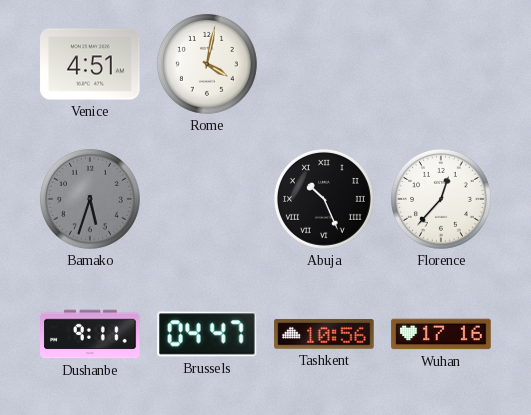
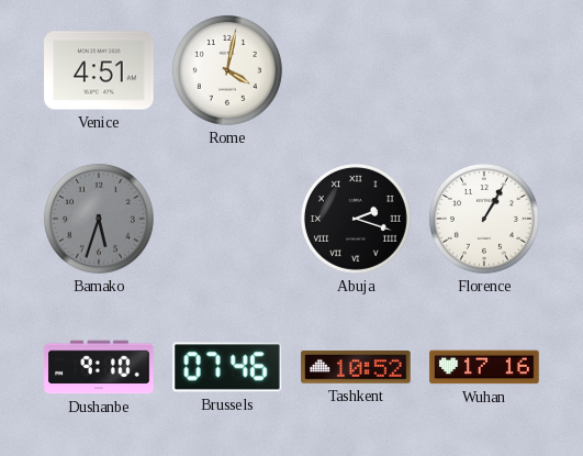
Abuja: 10:26 -> 2:18
Florence: 12:37 -> 1:05
Dushanbe: 9:11 -> 9:10
Brussels: 04:47 -> 07:46
Tashkent: 10:56 -> 10:52
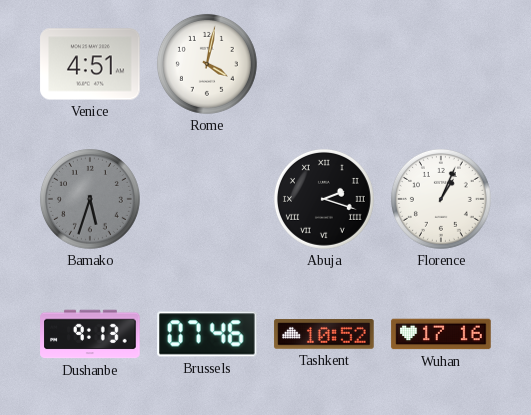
Florence: 1:05 -> 1:04
Dushanbe: 9:10 -> 9:13
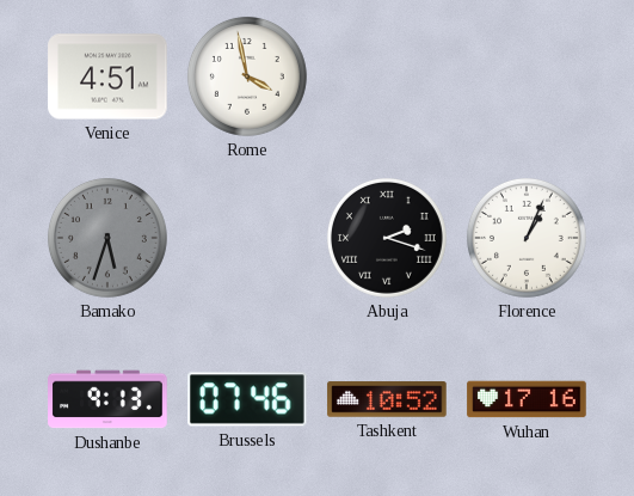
Rome: 4:02 -> 3:58
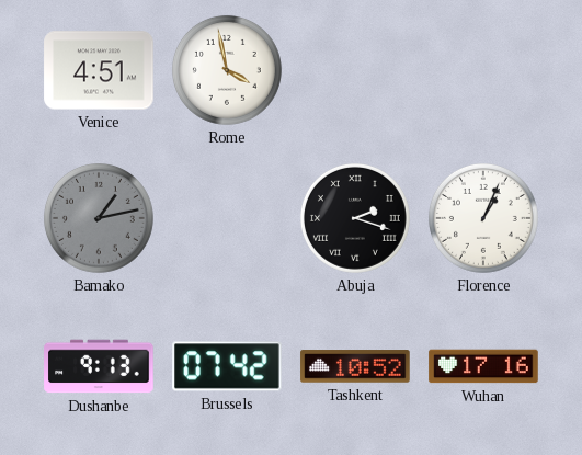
Bamako: 5:33 -> 1:13
Brussels: 07:46 -> 07:42
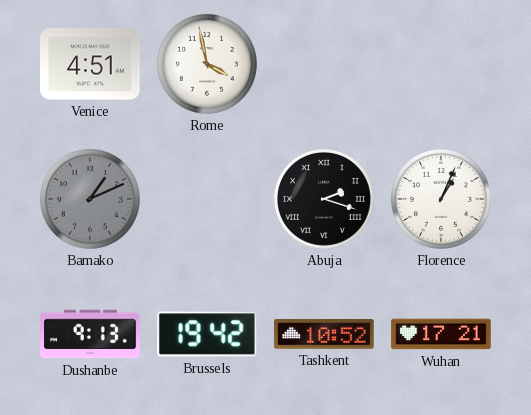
Bamako: 1:13 -> 1:11
Brussels: 07:42 -> 19:42
Wuhan: 17:16 -> 17:21
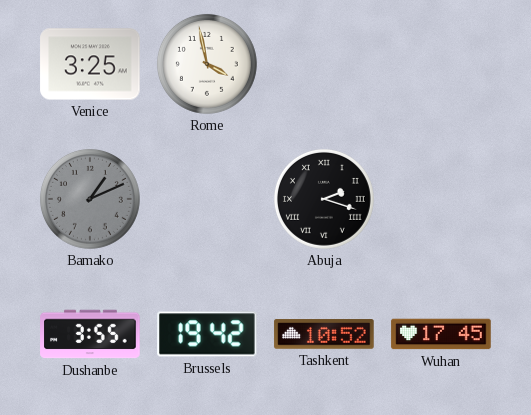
Venice: 4:51 -> 3:25
Florence: 1:04 -> none
Dushanbe: 9:13 -> 3:55
Wuhan: 17:21 -> 17:45
